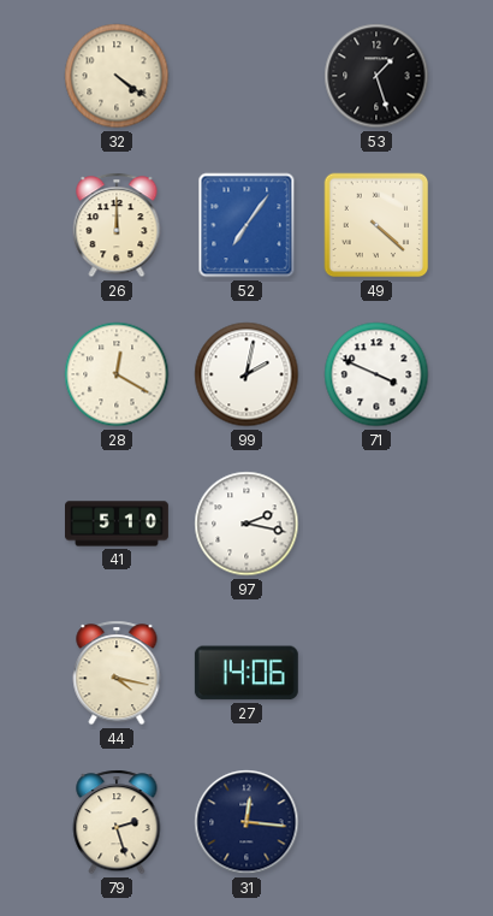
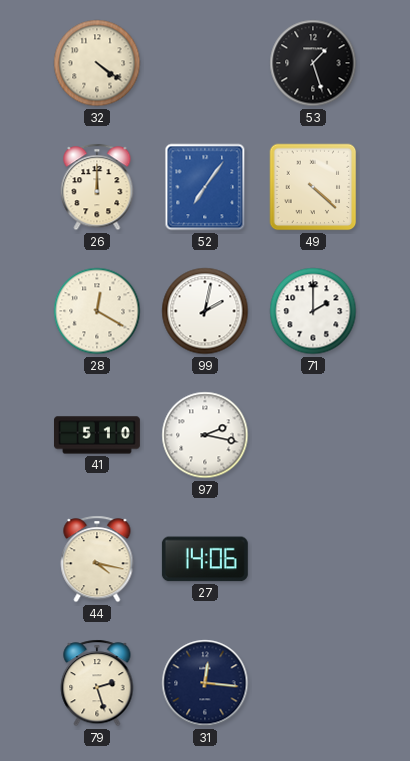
71: 3:49 -> 2:00
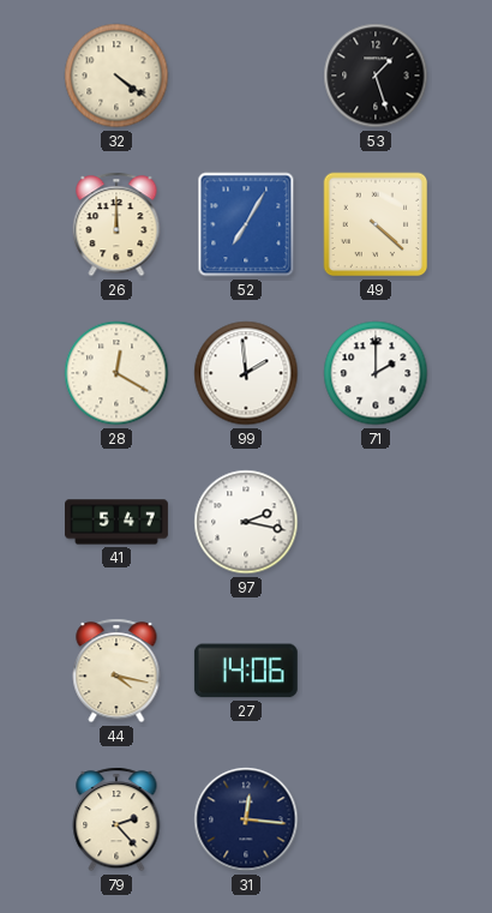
52: 7:06 -> 7:05
99: 2:02 -> 1:59
41: 5:10 -> 5:47
79: 2:27 -> 2:23
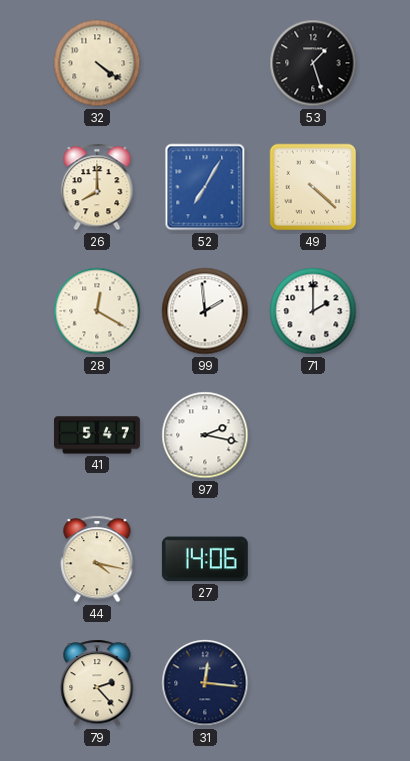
26: 12:00 -> 8:00
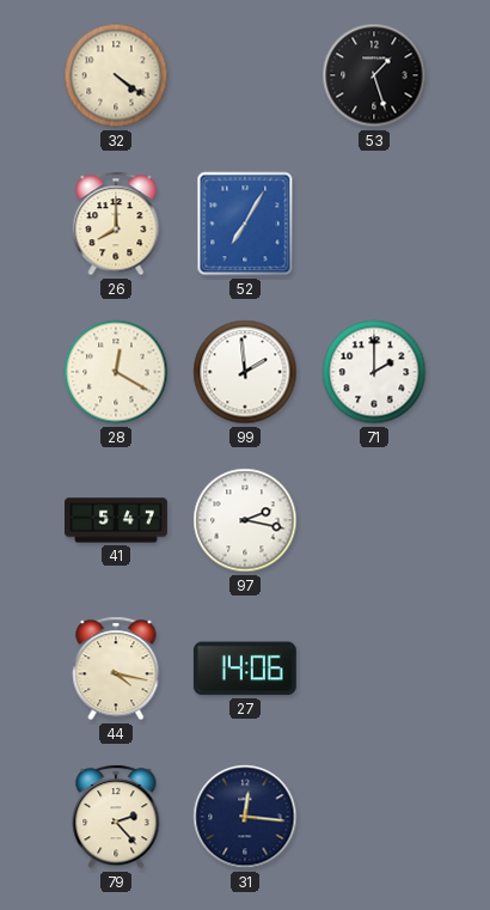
49: 4:22 -> none
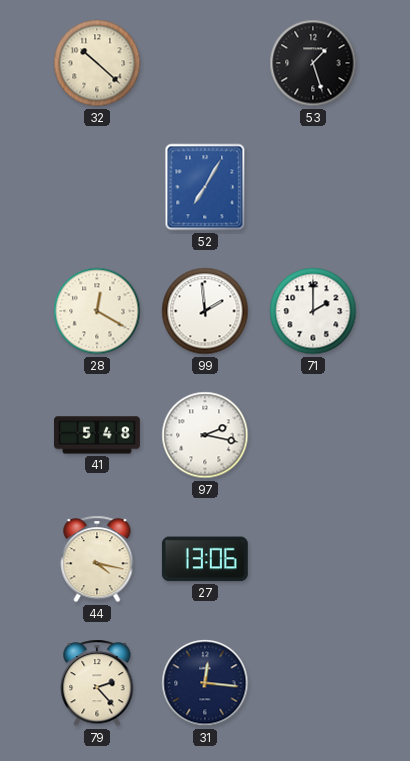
32: 4:21 -> 10:22
26: 8:00 -> none
41: 5:47 -> 5:48
27: 14:06 -> 13:06
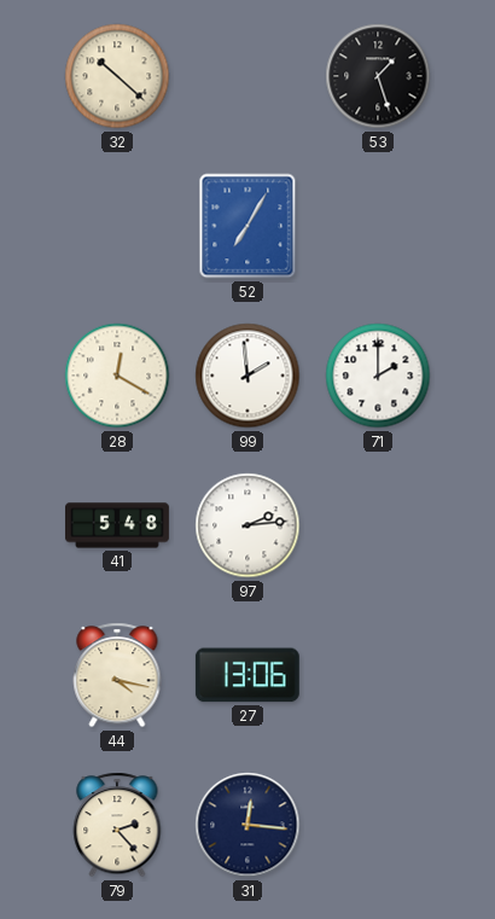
97: 2:17 -> 2:14
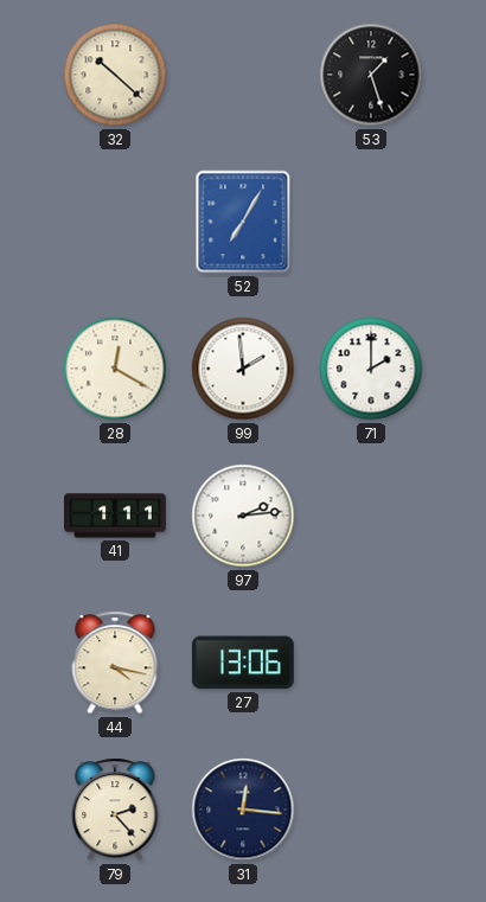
41: 5:48 -> 1:11
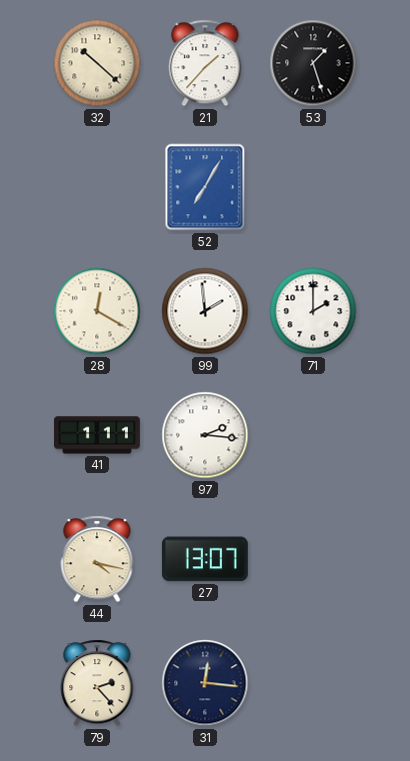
21: none -> 1:37
97: 2:14 -> 2:16
27: 13:06 -> 13:07
